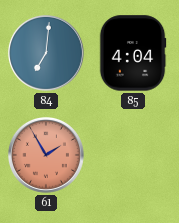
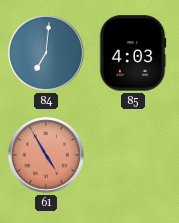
85: 4:04 -> 4:03
61: 1:55 -> 4:55
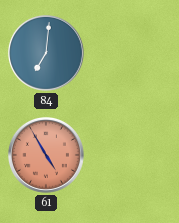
85: 4:03 -> none
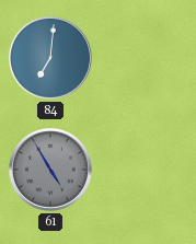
61 dial: salmon -> grey
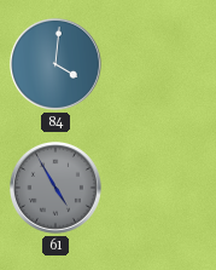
84: 7:01 -> 4:01
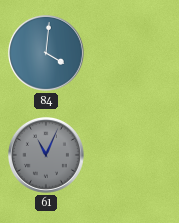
61: 4:55 -> 11:04
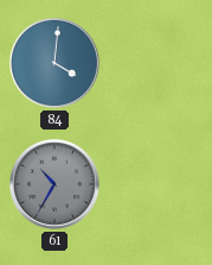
61: 11:04 -> 10:35
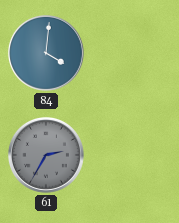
61: 10:35 -> 2:35
